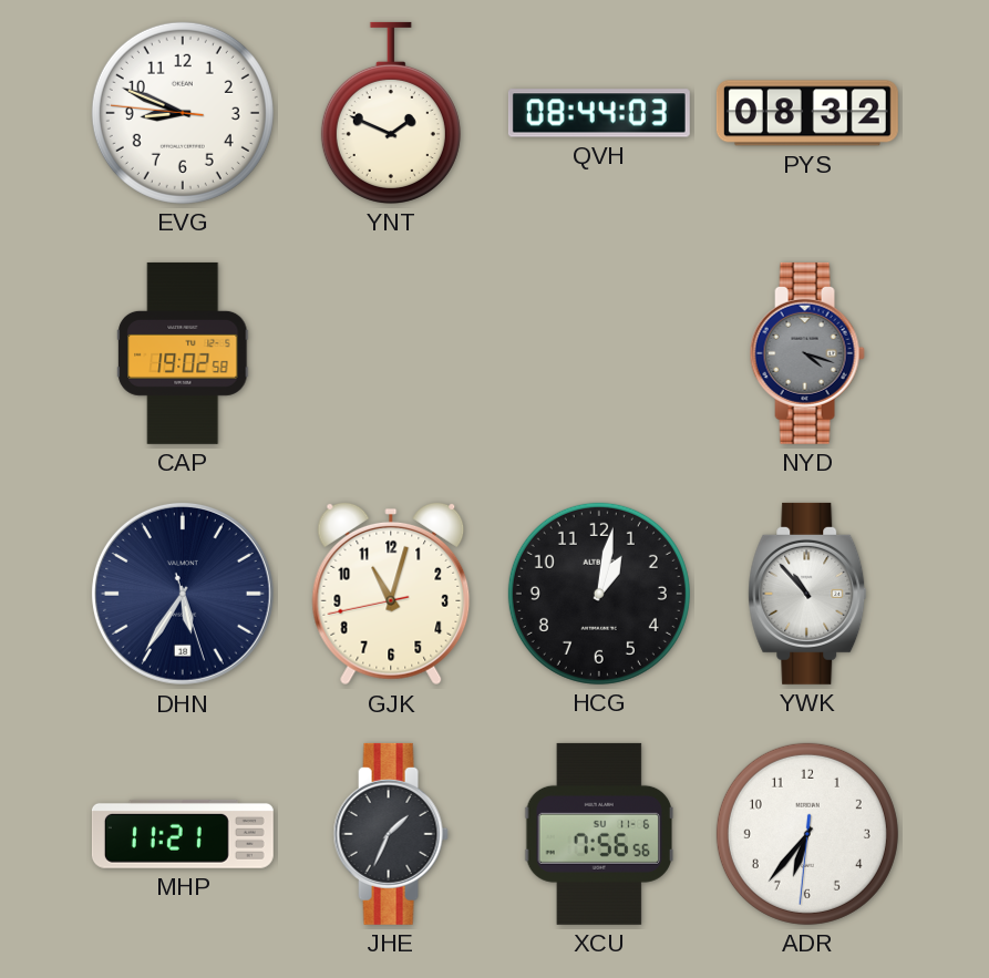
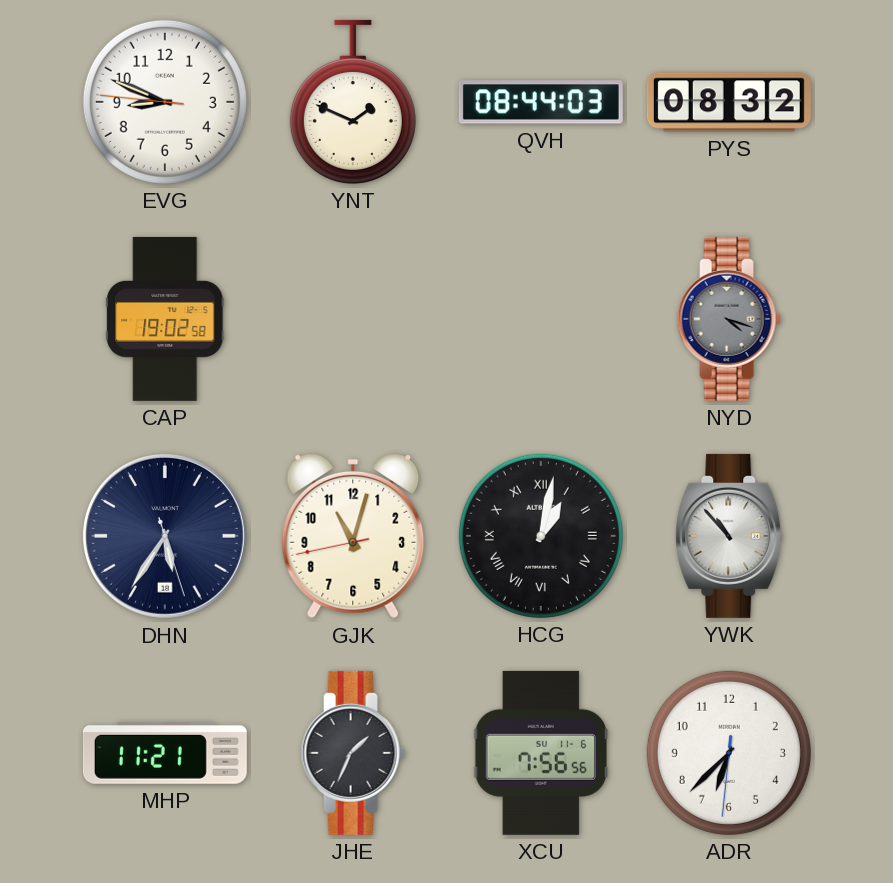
HCG numerals: Arabic -> Roman
ADR: 6:36 -> 6:37
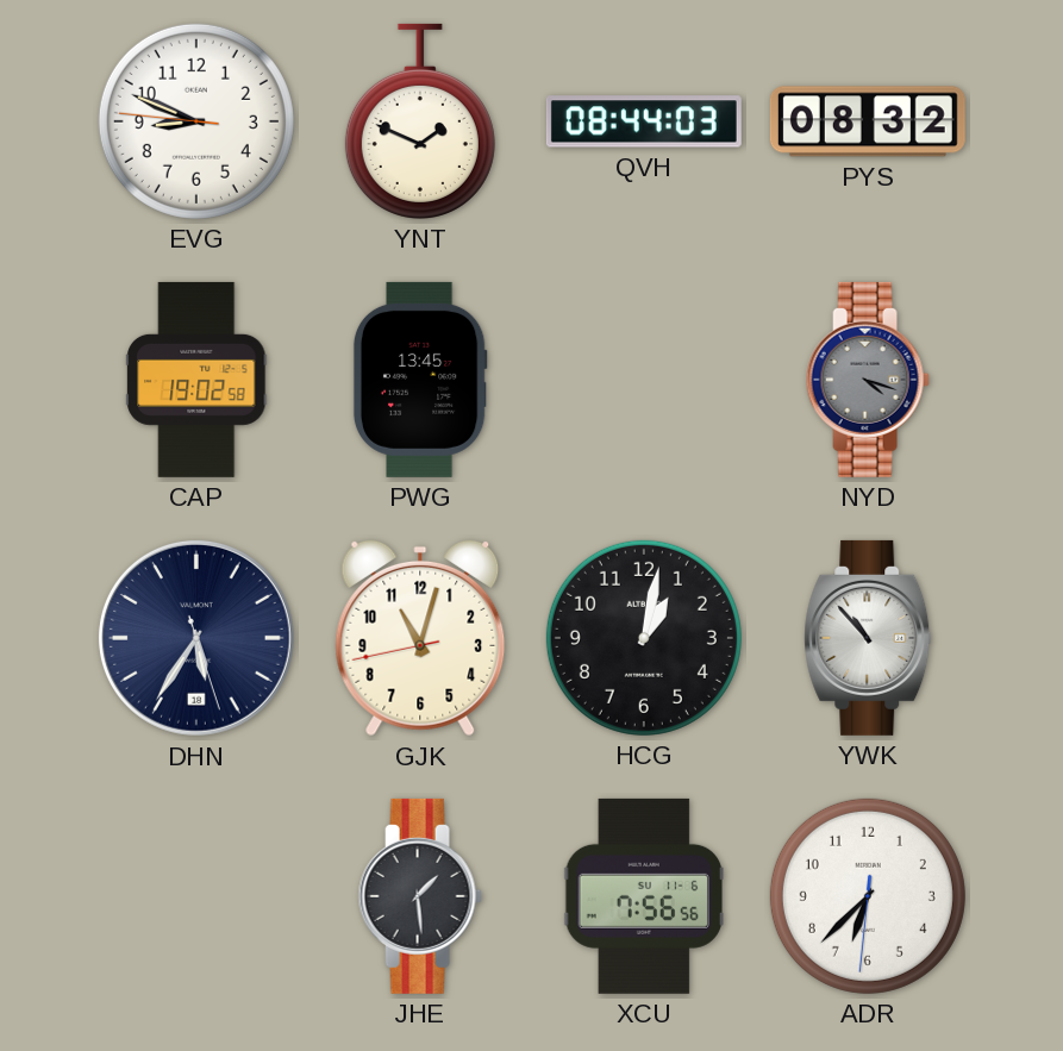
PWG: none -> 13:45
HCG numerals: Roman -> Arabic
MHP: 11:21 -> none
JHE: 1:34 -> 1:29
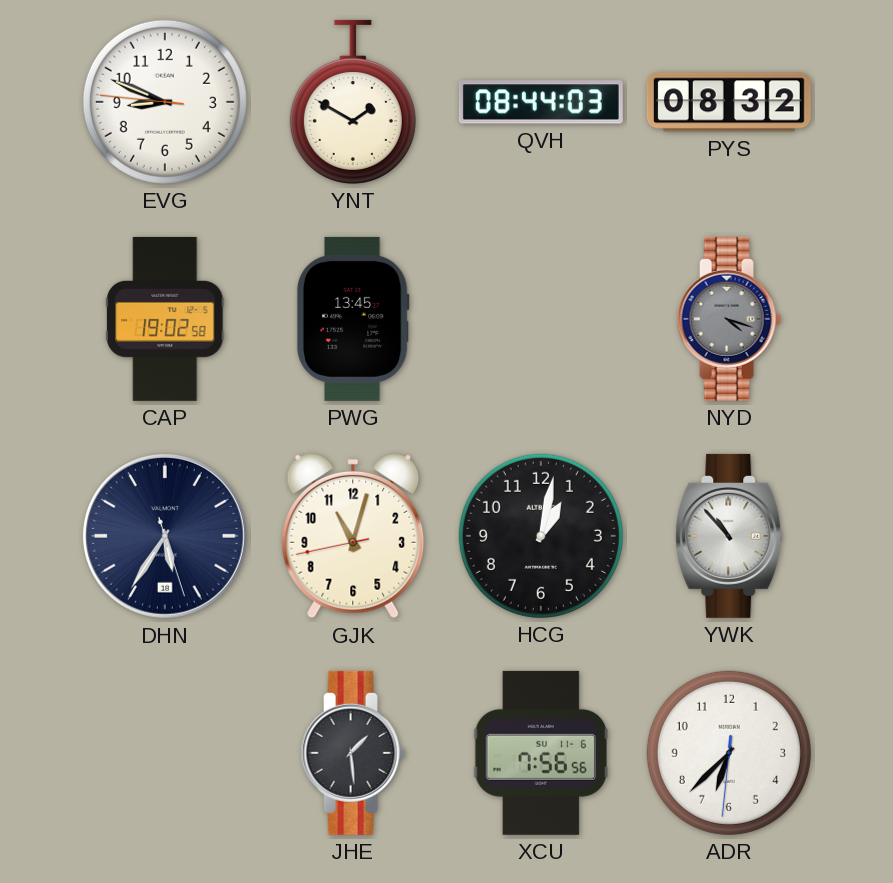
YNT: 1:49 -> 1:50
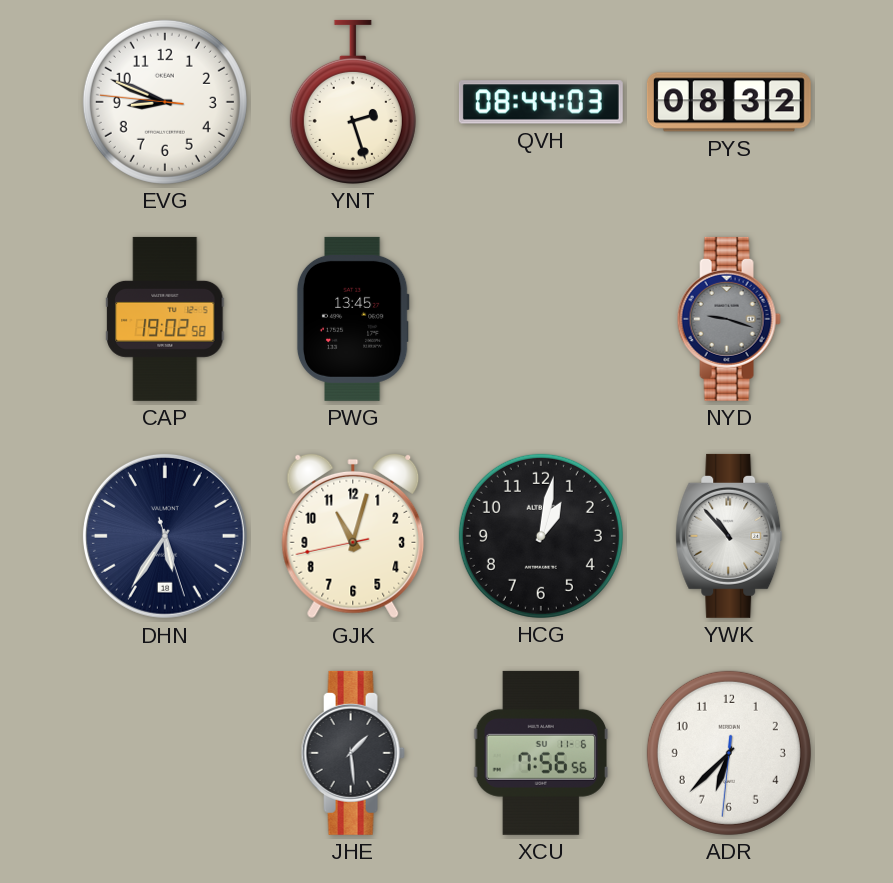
YNT: 1:50 -> 2:27
NYD: 4:18 -> 9:18
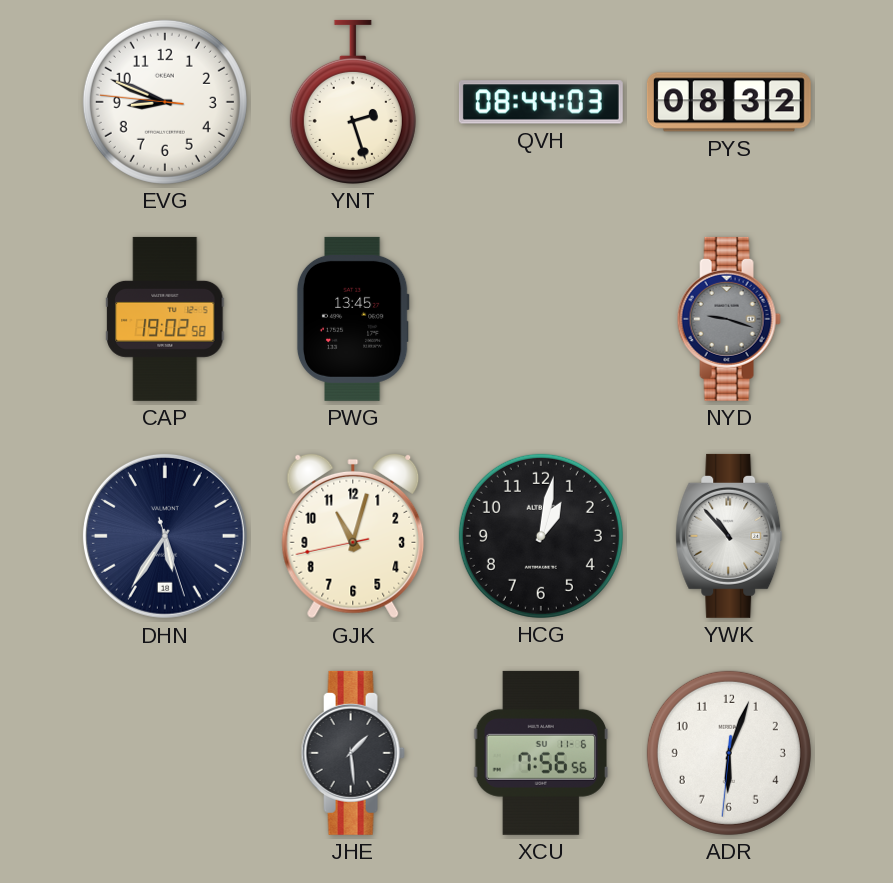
ADR: 6:37 -> 6:03
